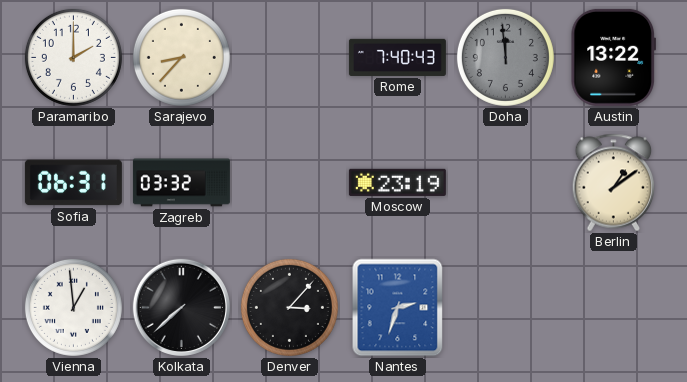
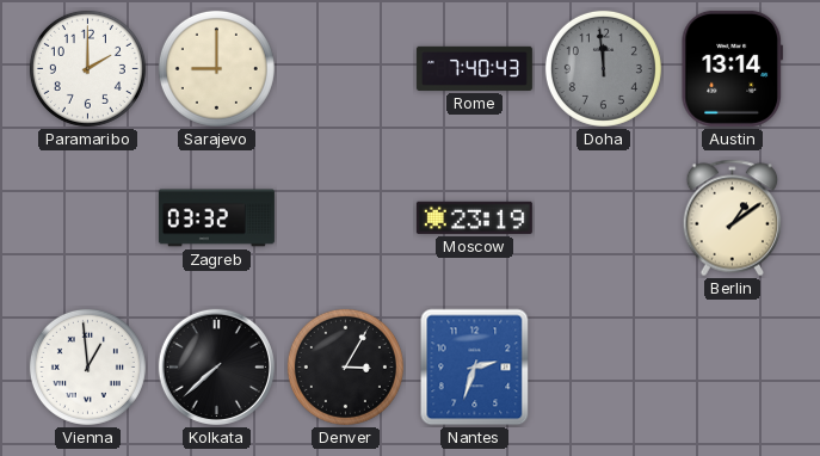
Sarajevo: 8:37 -> 9:00
Austin: 13:22 -> 13:14
Sofia: 06:31 -> none
Denver: 3:07 -> 3:05
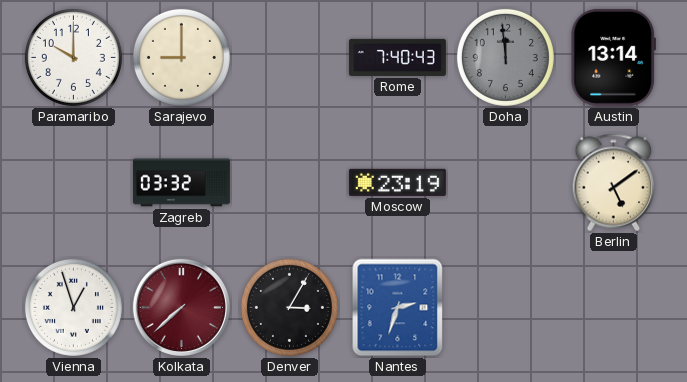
Paramaribo: 2:00 -> 10:00
Berlin: 1:09 -> 5:09
Vienna: 12:59 -> 12:57
Kolkata dial: black -> burgundy
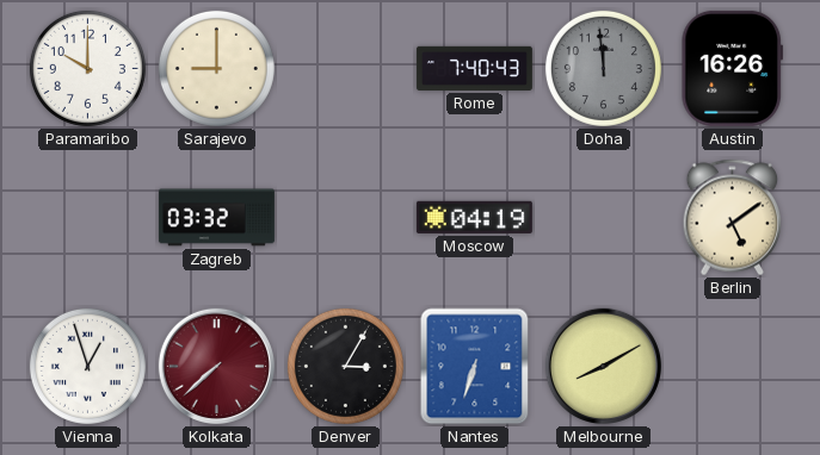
Austin: 13:14 -> 16:26
Moscow: 23:19 -> 04:19
Nantes: 2:33 -> 6:33
Melbourne: none -> 8:10
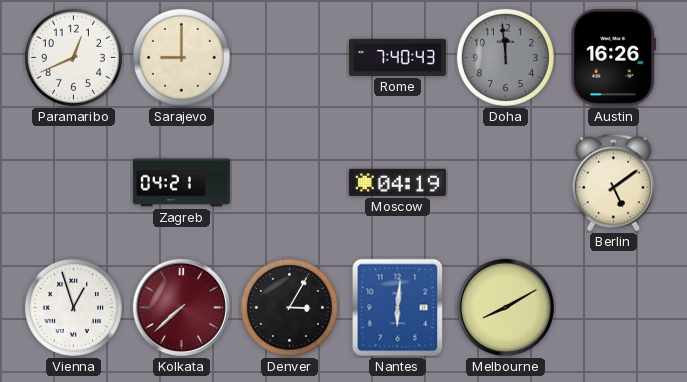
Paramaribo: 10:00 -> 12:41
Zagreb: 03:32 -> 04:21
Nantes: 6:33 -> 6:01
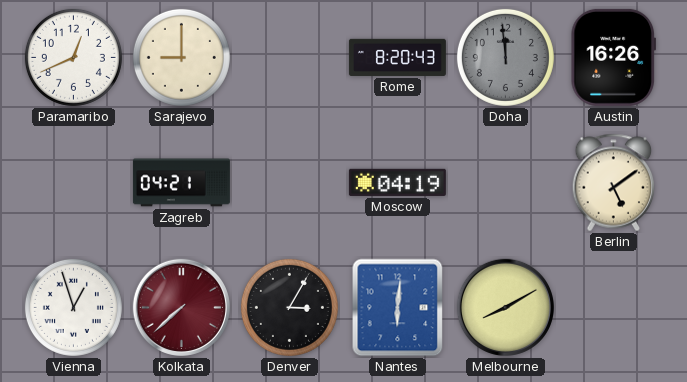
Rome: 7:40 -> 8:20
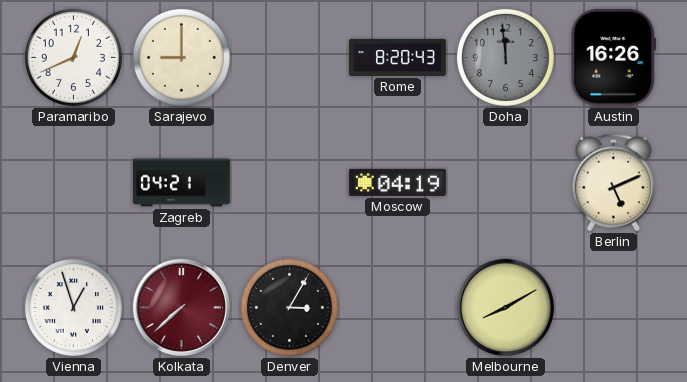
Berlin: 5:09 -> 5:11
Nantes: 6:01 -> none
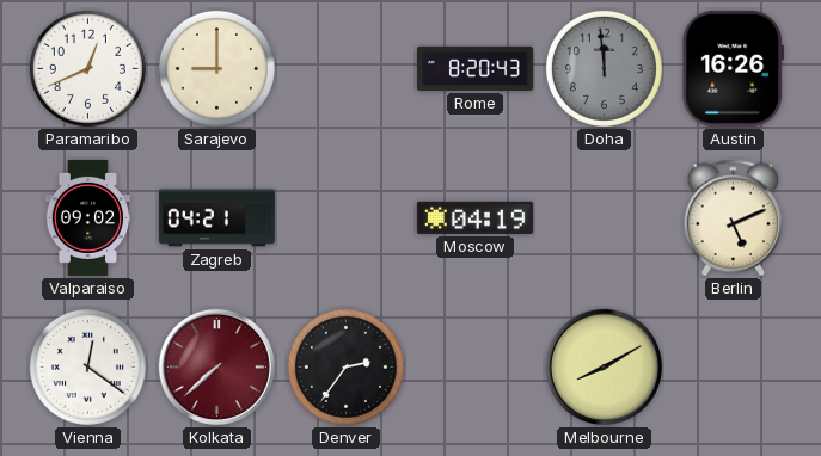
Valparaiso: none -> 09:02
Vienna: 12:57 -> 12:21
Denver: 3:05 -> 2:36
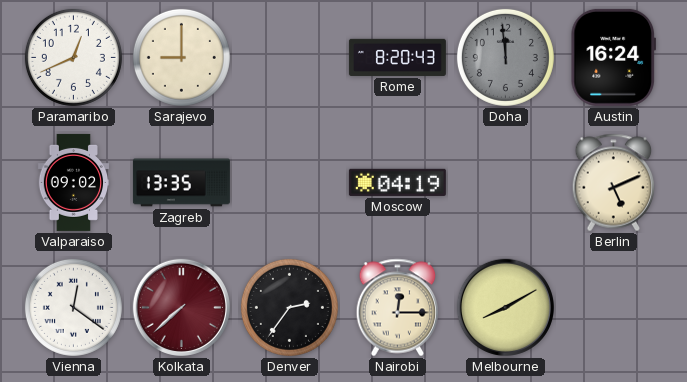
Austin: 16:26 -> 16:24
Zagreb: 04:21 -> 13:35
Nairobi: none -> 12:15
